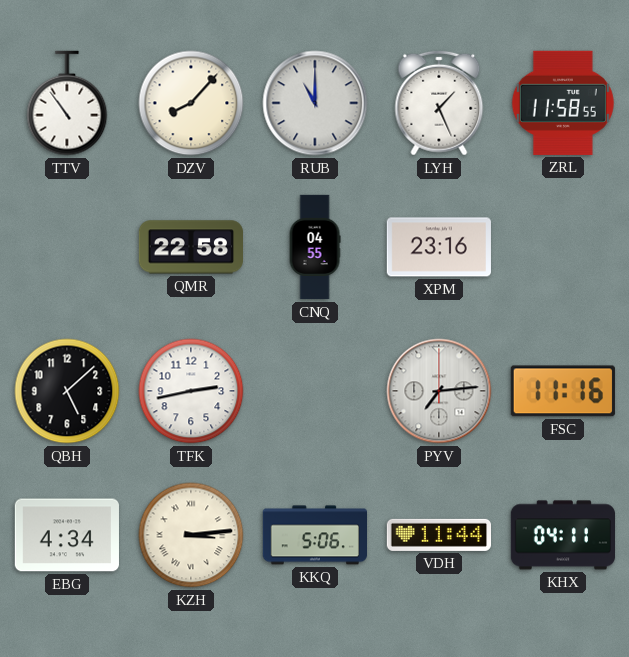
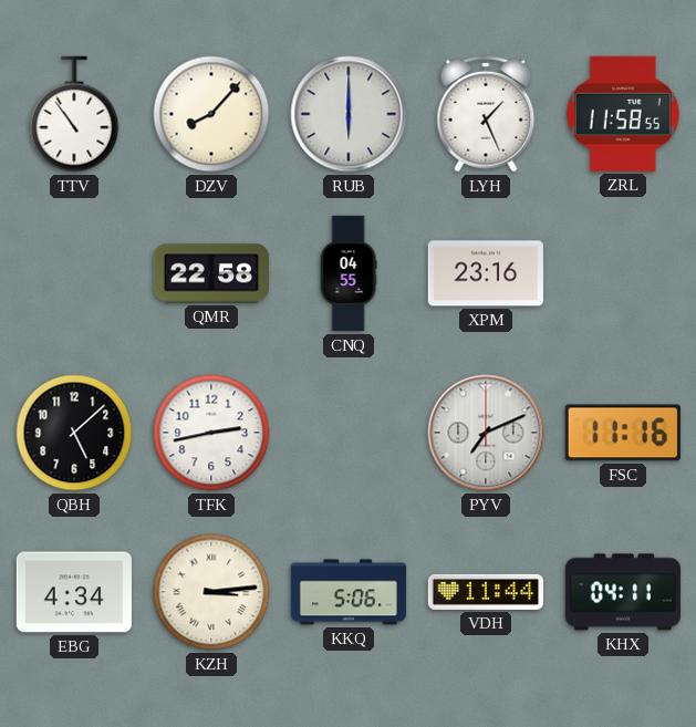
RUB: 11:00 -> 6:00
PYV: 7:14 -> 7:11
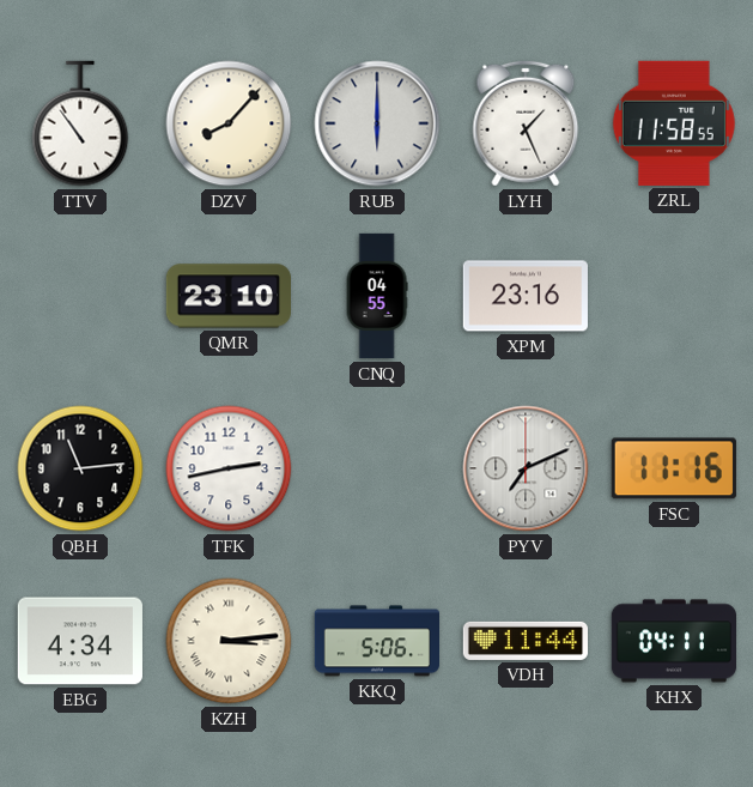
QMR: 22:58 -> 23:10
QBH: 5:08 -> 11:14
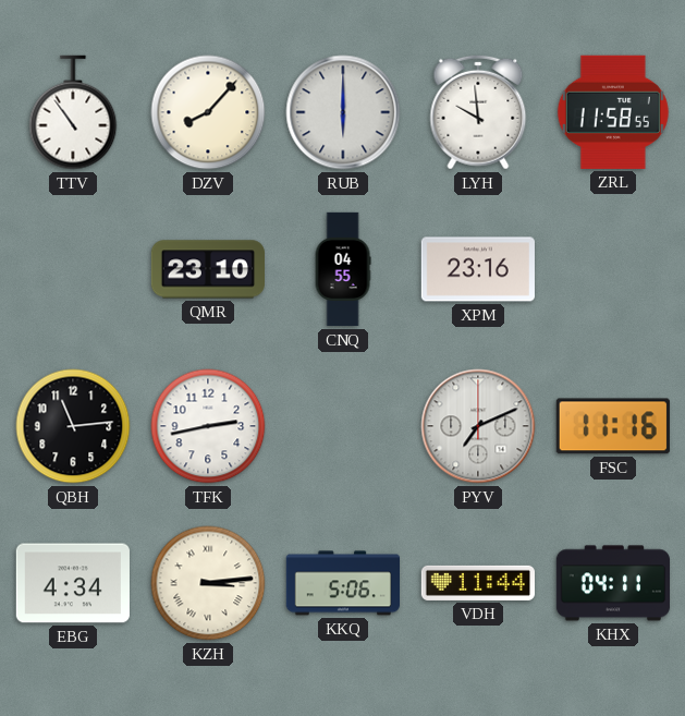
LYH: 1:26 -> 9:59
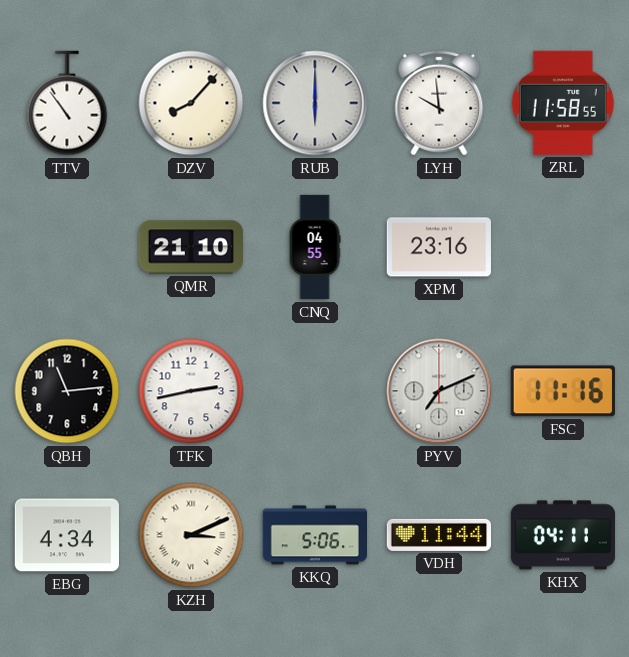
QMR: 23:10 -> 21:10
KZH: 3:14 -> 3:11
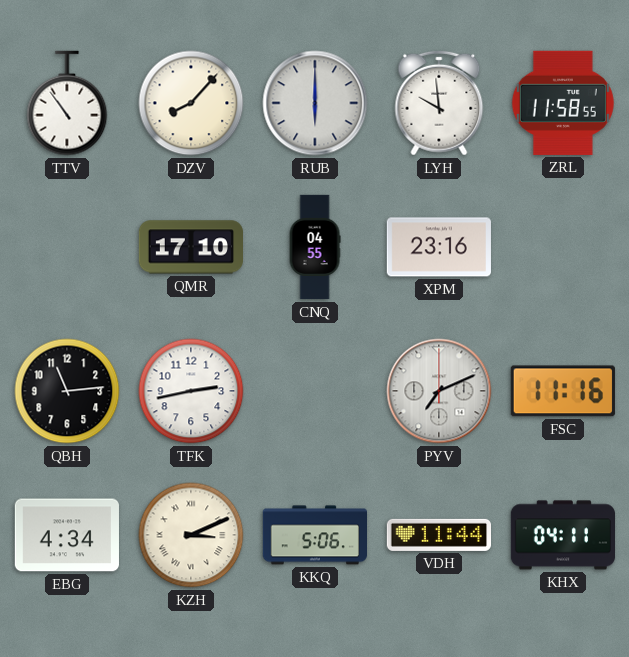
QMR: 21:10 -> 17:10
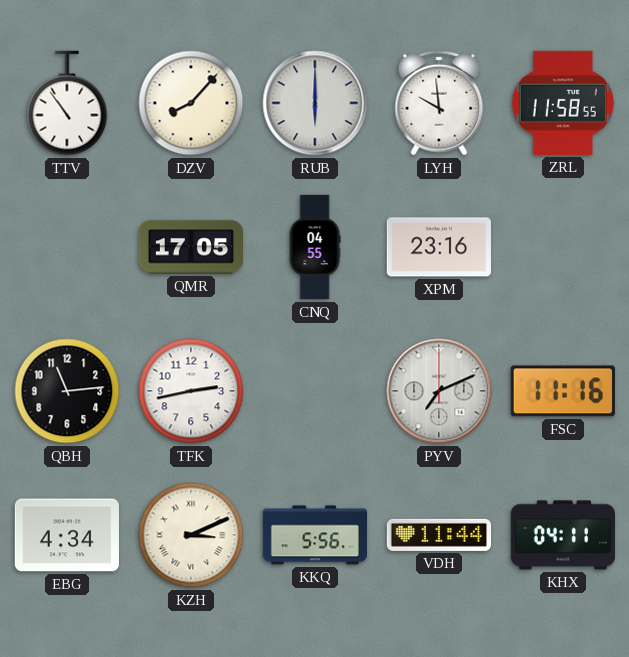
QMR: 17:10 -> 17:05
KKQ: 5:06 -> 5:56
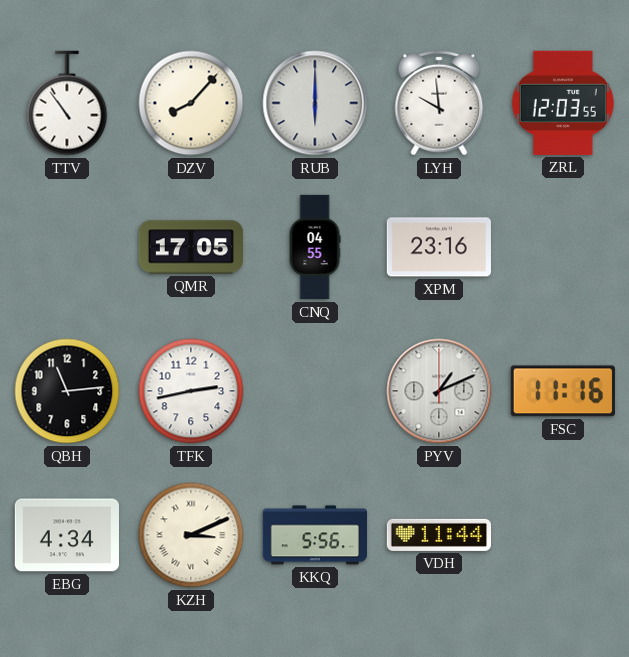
ZRL: 11:58 -> 12:03
PYV: 7:11 -> 1:11
KHX: 04:11 -> none
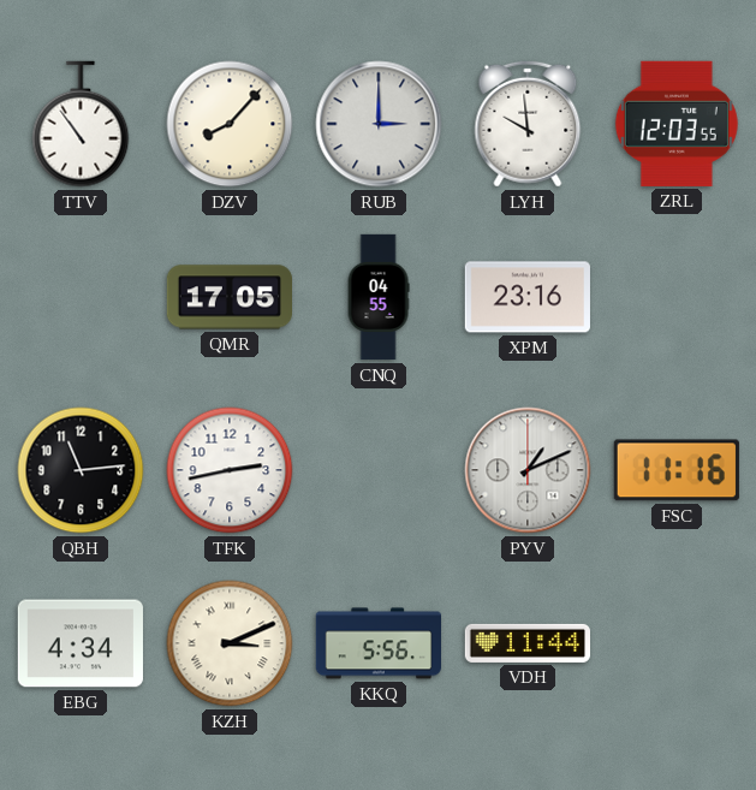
RUB: 6:00 -> 3:00
